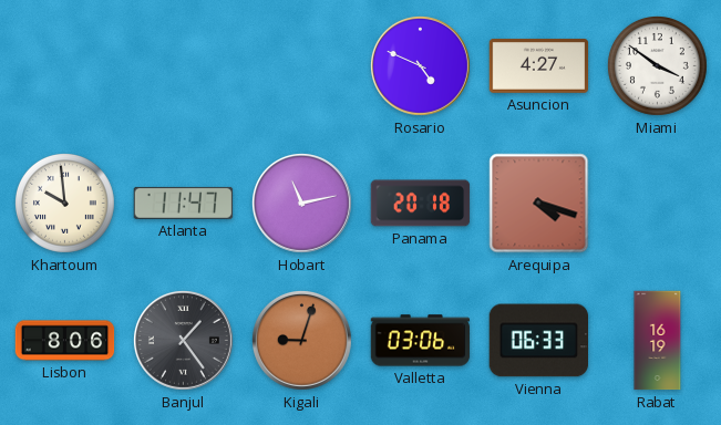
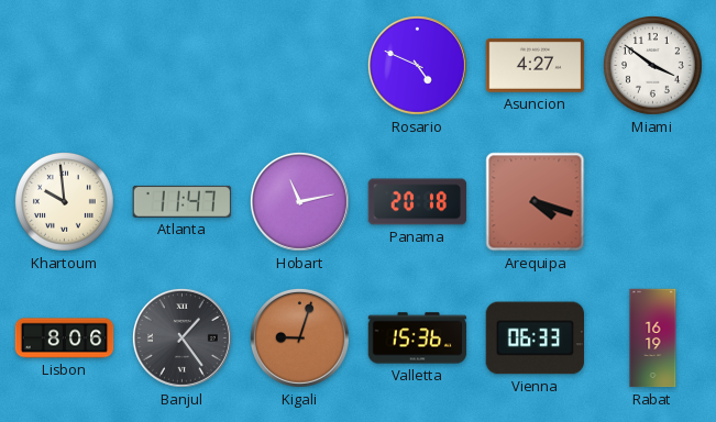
Valletta: 03:06 -> 15:36
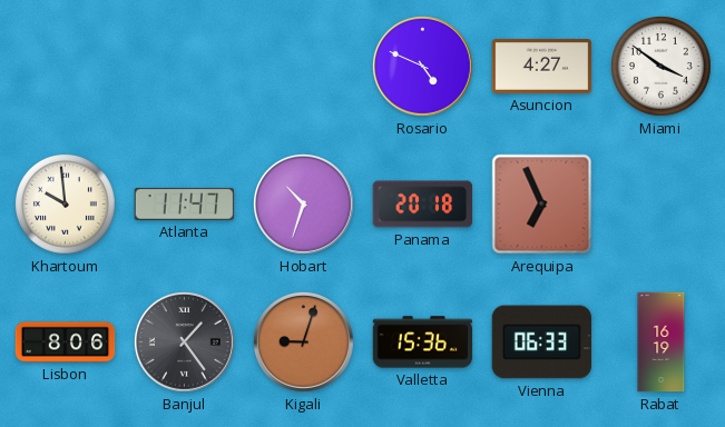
Hobart: 11:13 -> 10:33
Arequipa: 4:18 -> 6:56
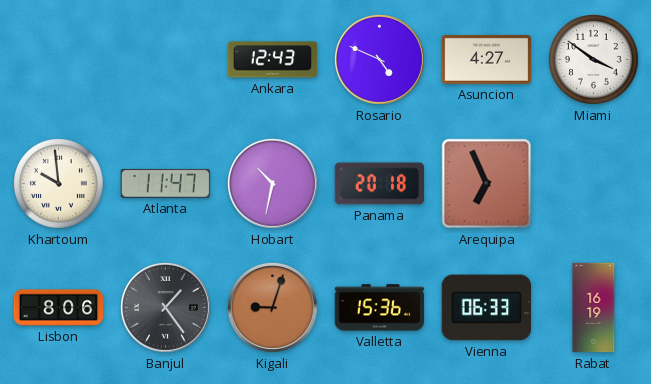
Ankara: none -> 12:43
Hobart: 10:33 -> 10:32
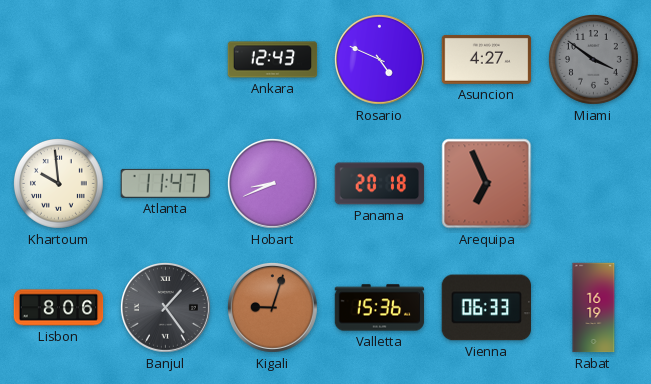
Miami dial: white -> grey
Hobart: 10:32 -> 8:41
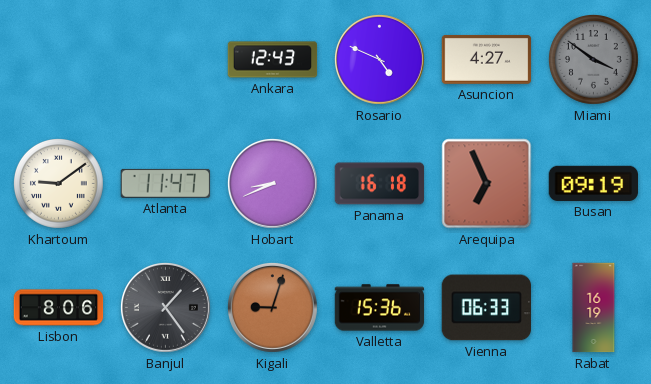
Khartoum: 9:59 -> 9:09
Panama: 20:18 -> 16:18
Busan: none -> 09:19
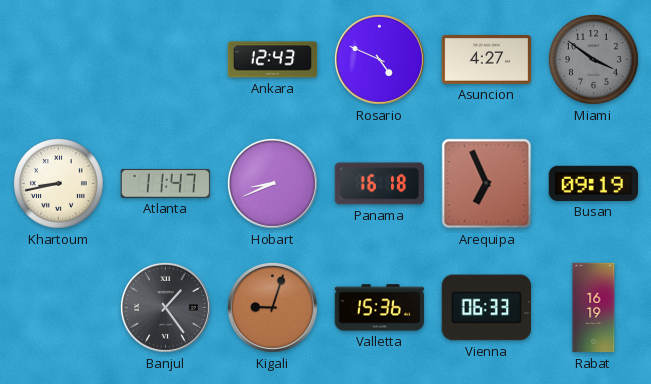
Khartoum: 9:09 -> 8:43
Lisbon: 8:06 -> none
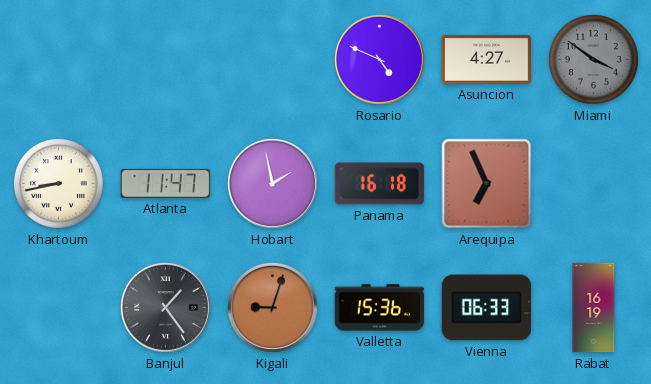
Ankara: 12:43 -> none
Hobart: 8:41 -> 1:58
Busan: 09:19 -> none
